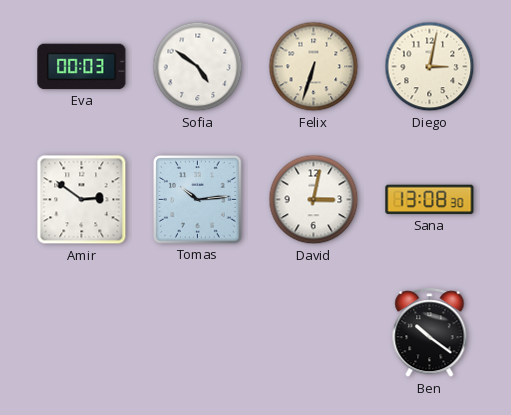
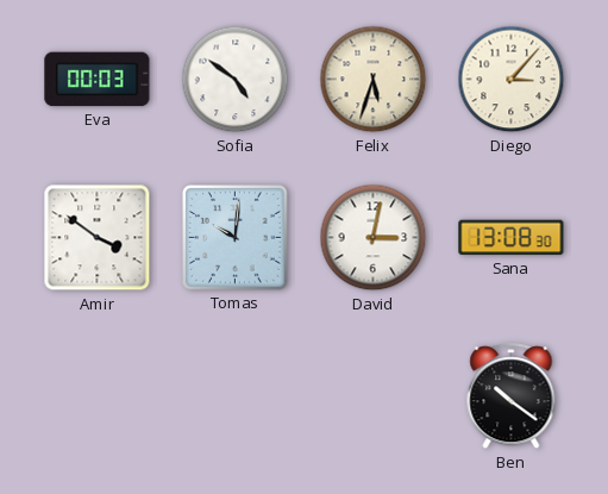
Felix: 6:33 -> 5:33
Diego: 3:02 -> 3:07
Amir: 2:51 -> 3:51
Tomas: 10:14 -> 10:01
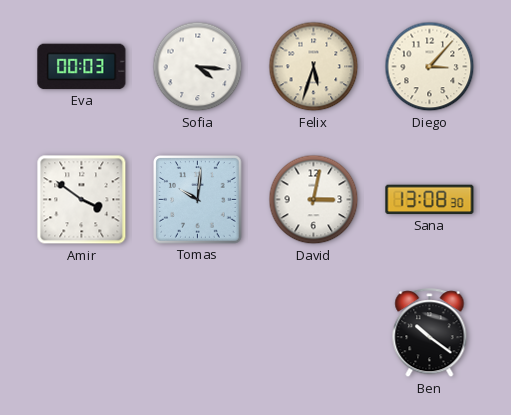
Sofia: 4:51 -> 4:16
